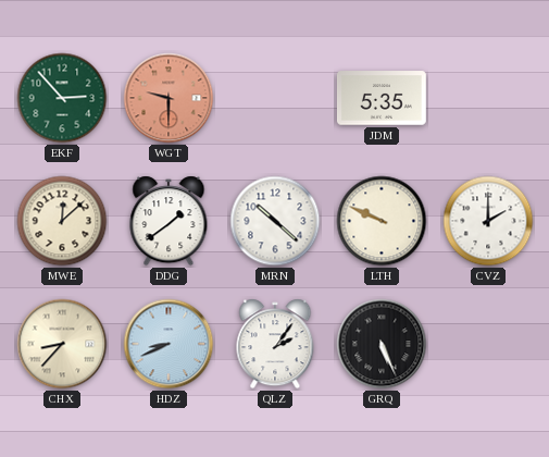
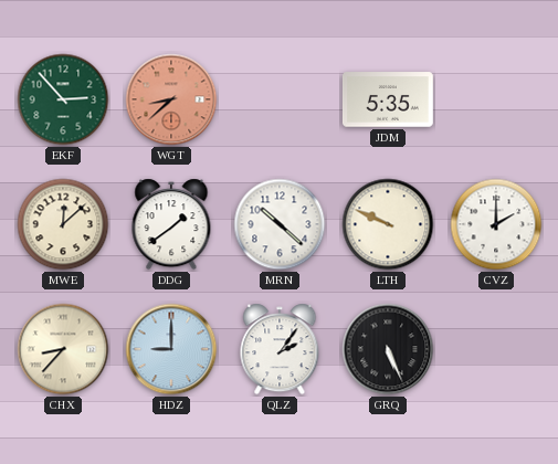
WGT: 9:30 -> 8:38
HDZ: 8:41 -> 9:00
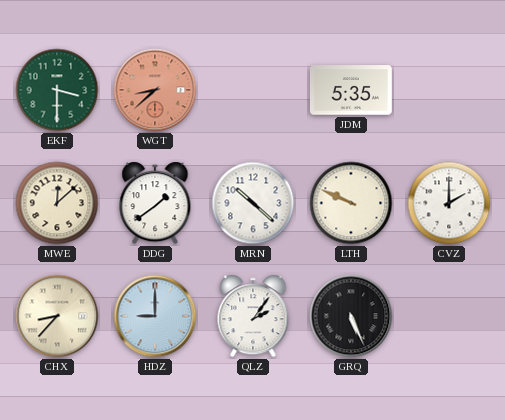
EKF: 2:53 -> 3:30
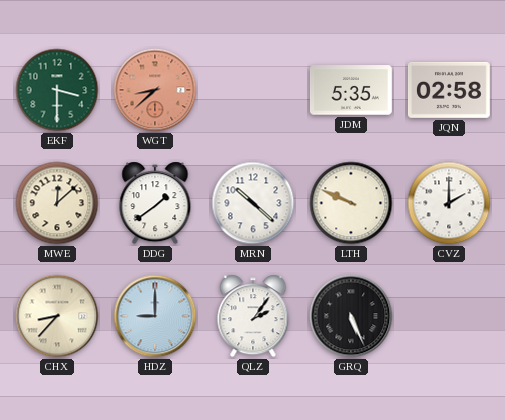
JQN: none -> 02:58
